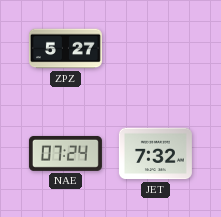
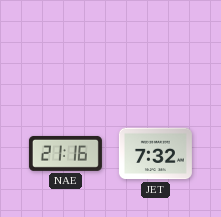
ZPZ: 5:27 -> none
NAE: 07:24 -> 21:16
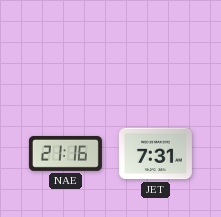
JET: 7:32 -> 7:31
